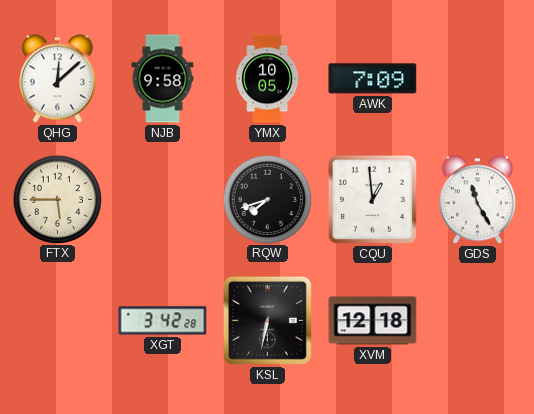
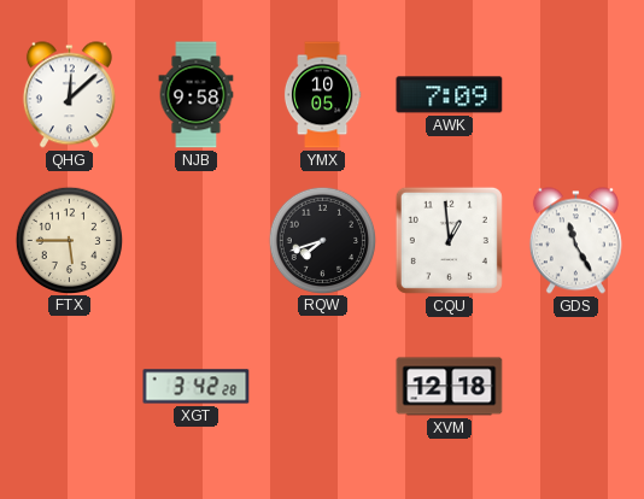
KSL: 6:32 -> none
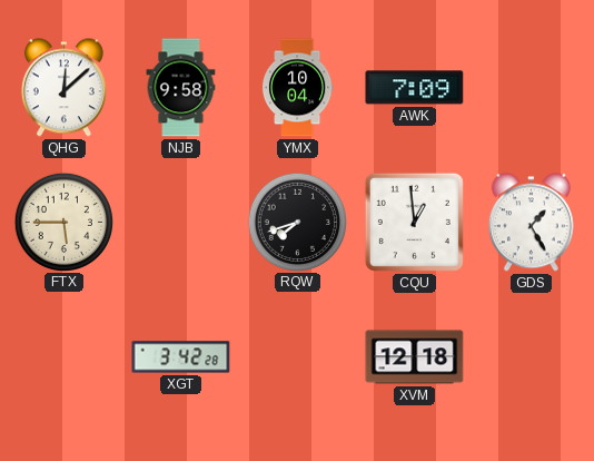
YMX: 10:05 -> 10:04
GDS: 11:25 -> 1:25
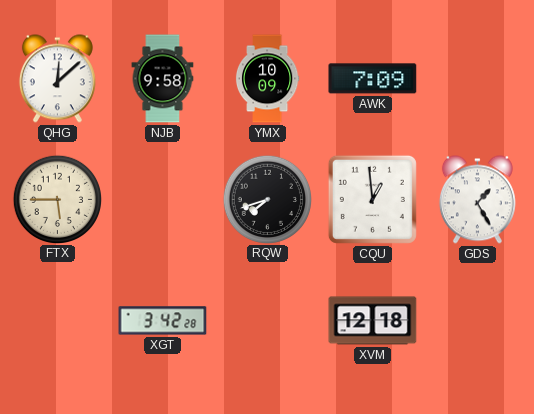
YMX: 10:04 -> 10:09
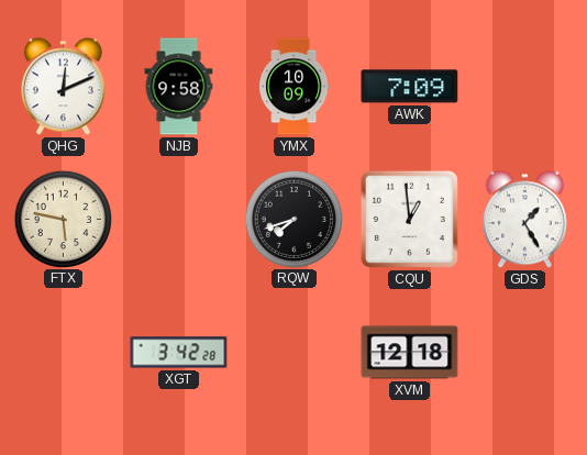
QHG: 12:08 -> 12:11
FTX: 5:45 -> 5:47
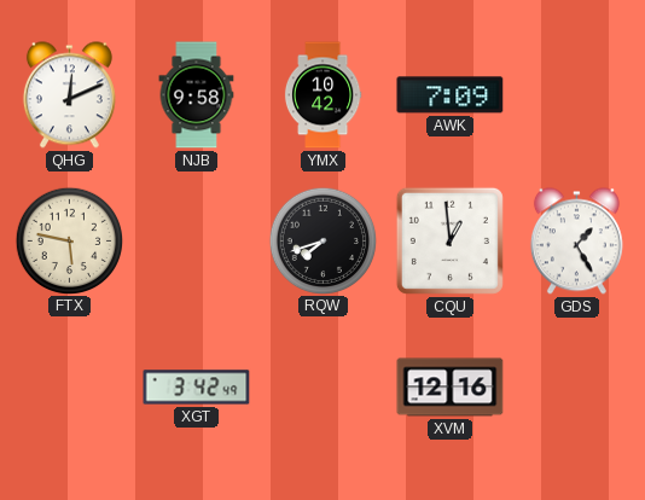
YMX: 10:09 -> 10:42
XGT: 3:42:28 -> 3:42:49
XVM: 12:18 -> 12:16
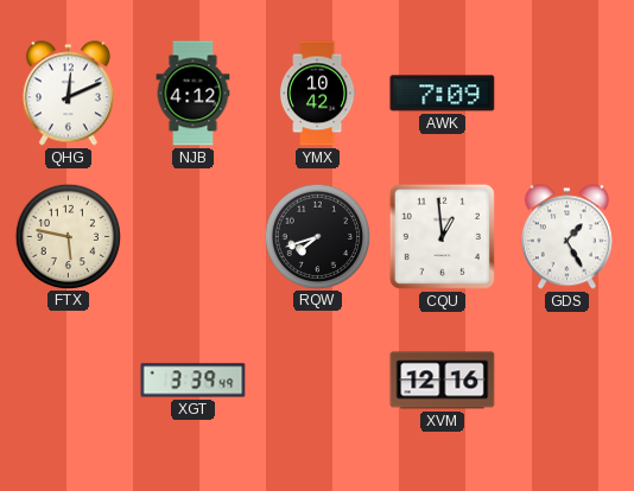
NJB: 9:58 -> 4:12
XGT: 3:42 -> 3:39
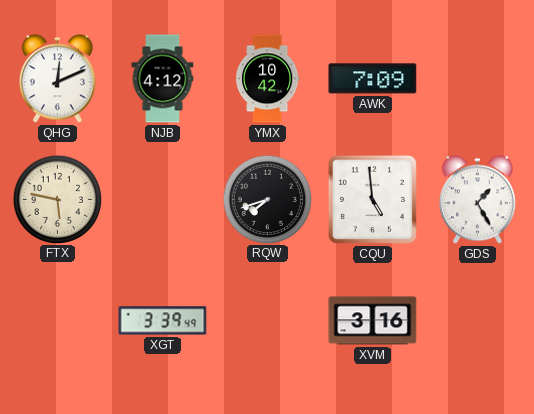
CQU: 12:59 -> 4:59
XVM: 12:16 -> 3:16
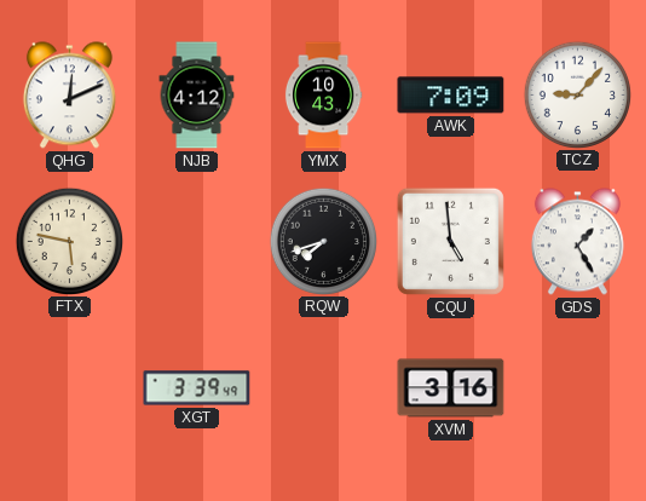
YMX: 10:42 -> 10:43
TCZ: none -> 9:07
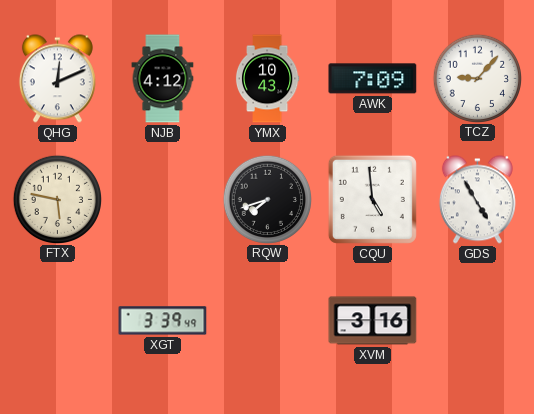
GDS: 1:25 -> 4:55
